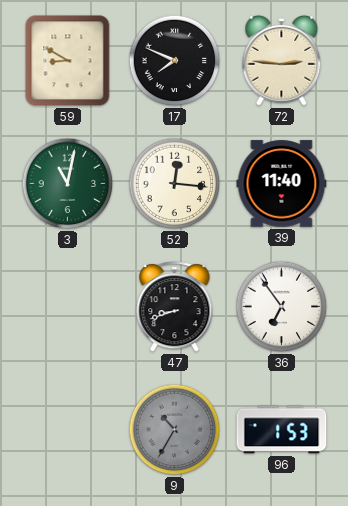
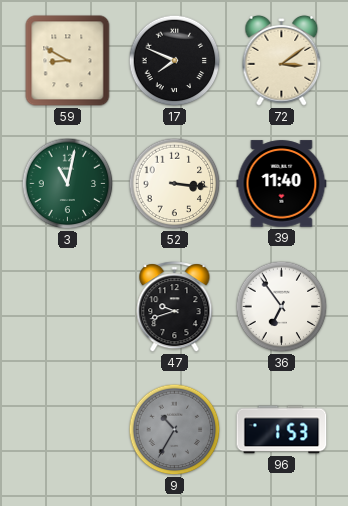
72: 2:46 -> 3:09
52: 12:16 -> 3:16
47: 8:42 -> 9:42
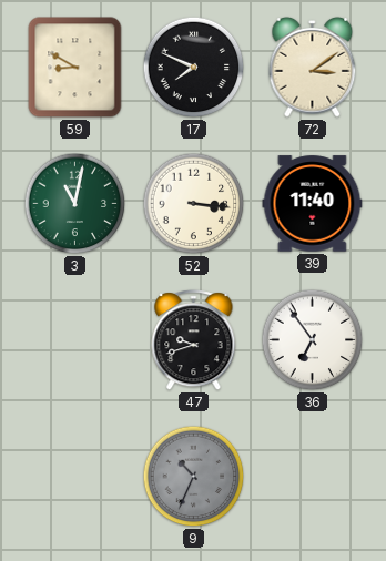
9: 10:35 -> 10:34
96: 1:53 -> none
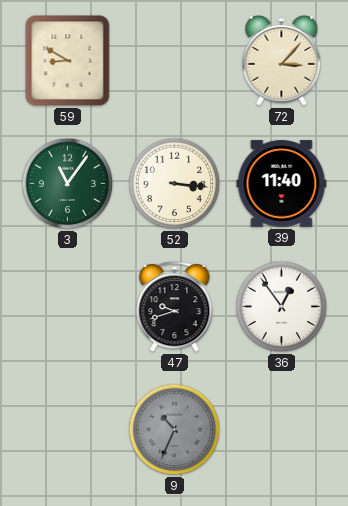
17: 7:49 -> none
72: 3:09 -> 3:07
3: 11:02 -> 11:06
36: 6:54 -> 12:54
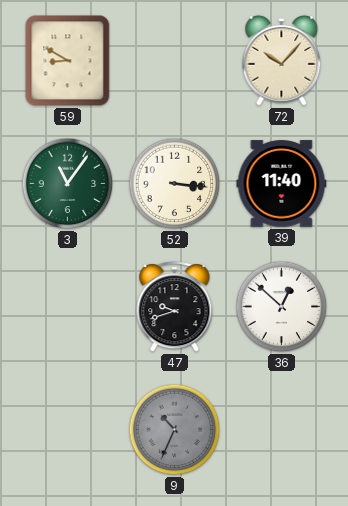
72: 3:07 -> 10:07
36: 12:54 -> 12:52
